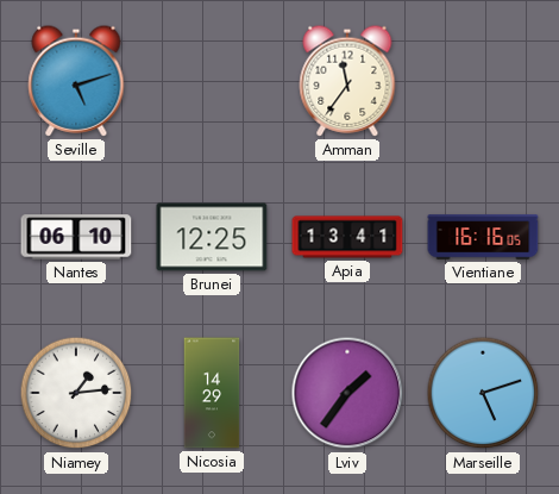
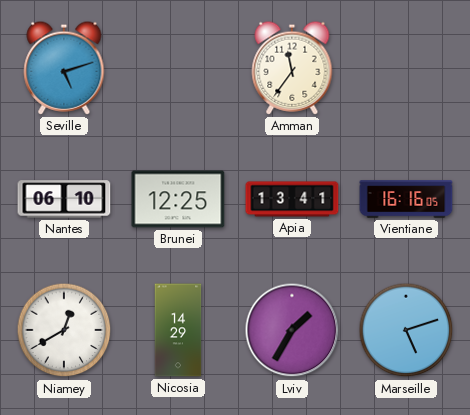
Niamey: 1:14 -> 12:40
Lviv: 1:36 -> 1:35
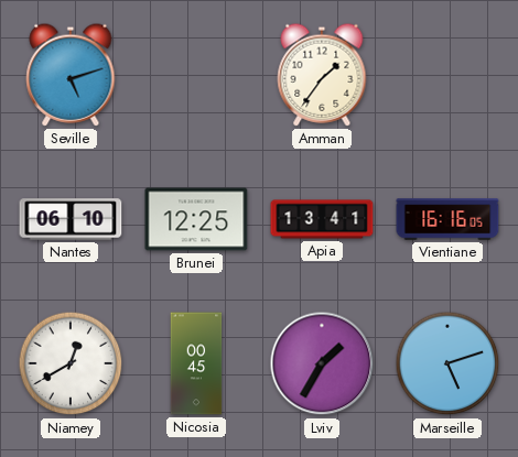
Amman: 11:36 -> 1:36
Nicosia: 14:29 -> 00:45
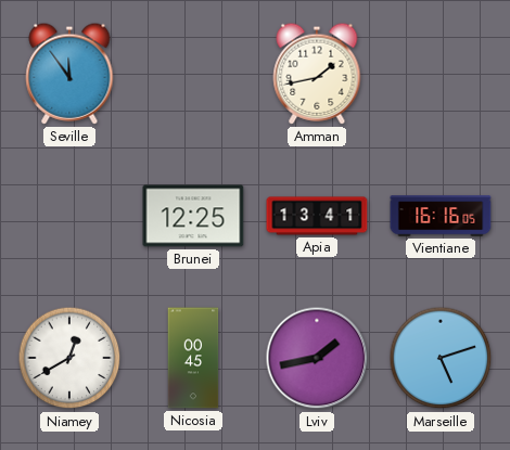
Seville: 5:12 -> 11:54
Amman: 1:36 -> 1:43
Nantes: 06:10 -> none
Lviv: 1:35 -> 1:43
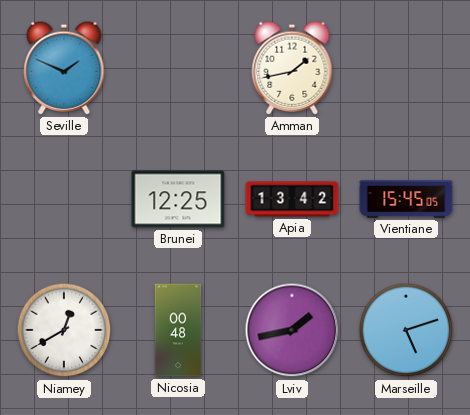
Seville: 11:54 -> 1:49
Apia: 13:41 -> 13:42
Vientiane: 16:16 -> 15:45
Nicosia: 00:45 -> 00:48
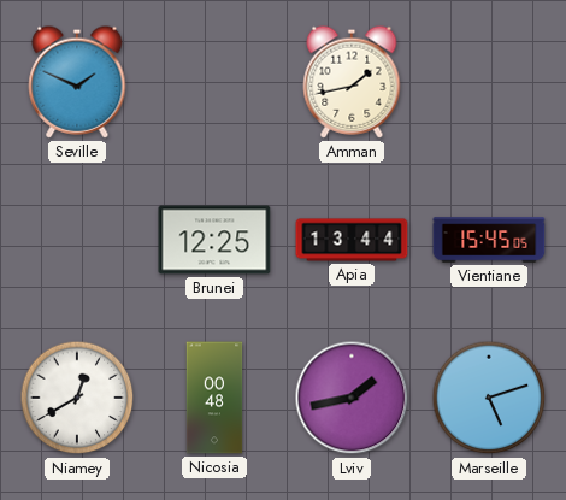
Apia: 13:42 -> 13:44
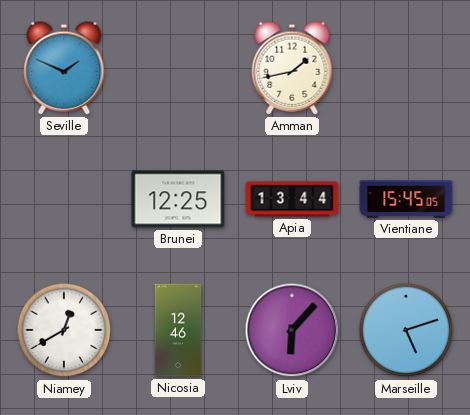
Nicosia: 00:48 -> 12:46
Lviv: 1:43 -> 6:07
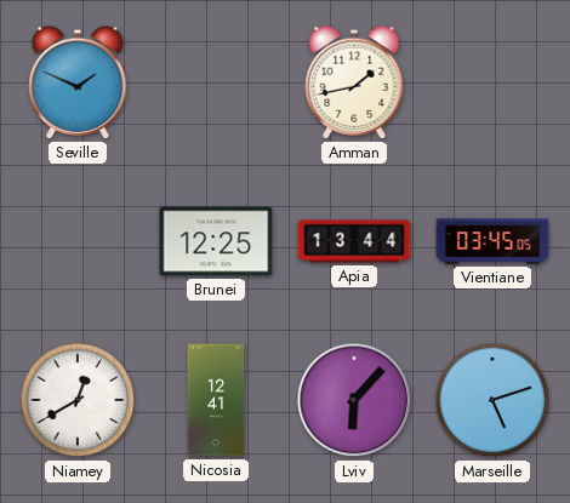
Vientiane: 15:45 -> 03:45
Nicosia: 12:46 -> 12:41
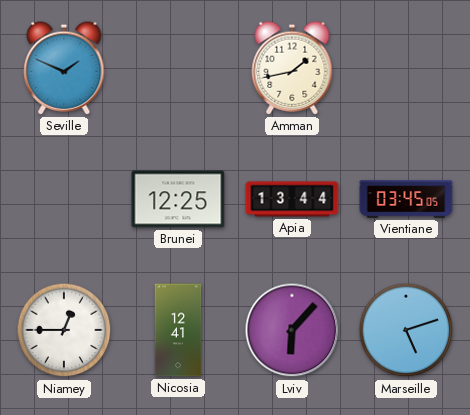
Niamey: 12:40 -> 12:45
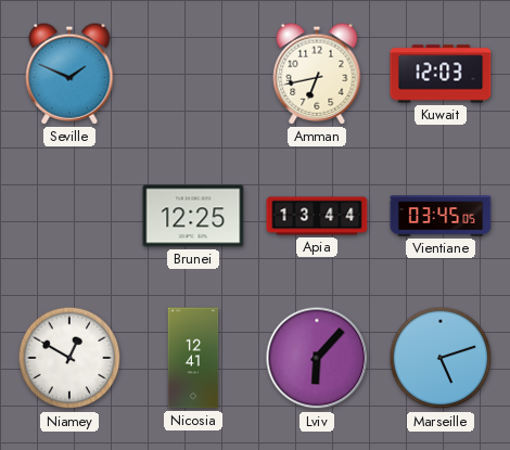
Amman: 1:43 -> 6:43
Kuwait: none -> 12:03
Niamey: 12:45 -> 12:50
